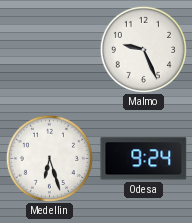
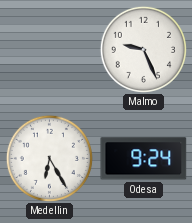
Medellin: 6:27 -> 6:25
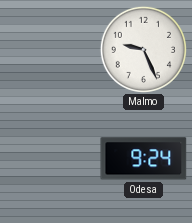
Medellin: 6:25 -> none
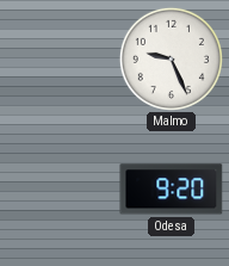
Odesa: 9:24 -> 9:20
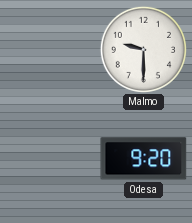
Malmo: 9:26 -> 9:30
